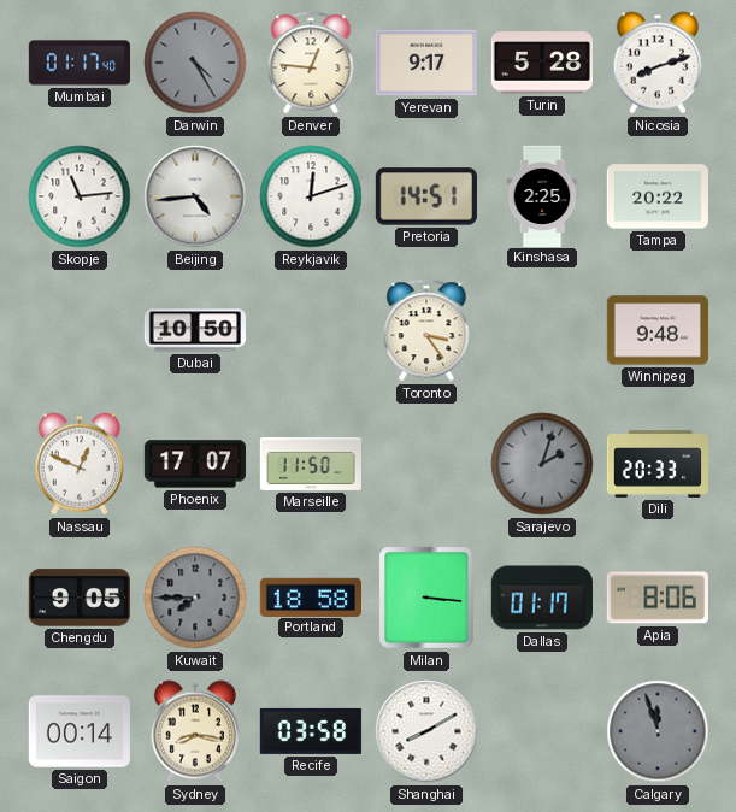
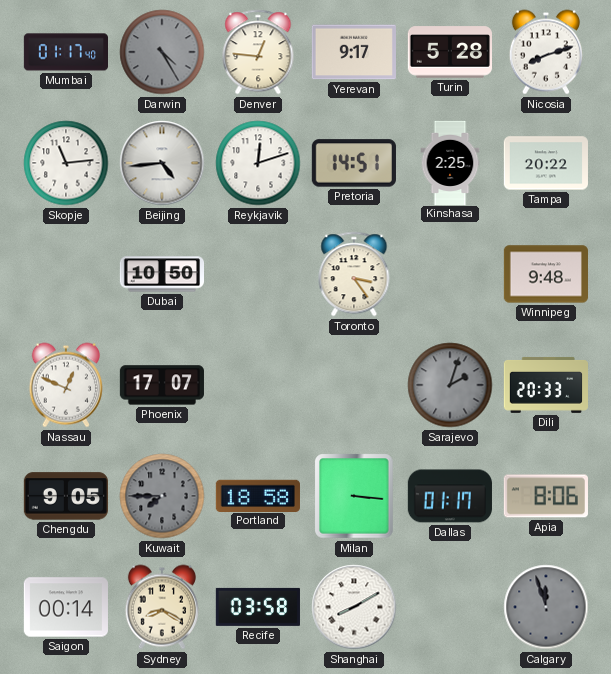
Marseille: 11:50 -> none
Sydney: 8:17 -> 8:20
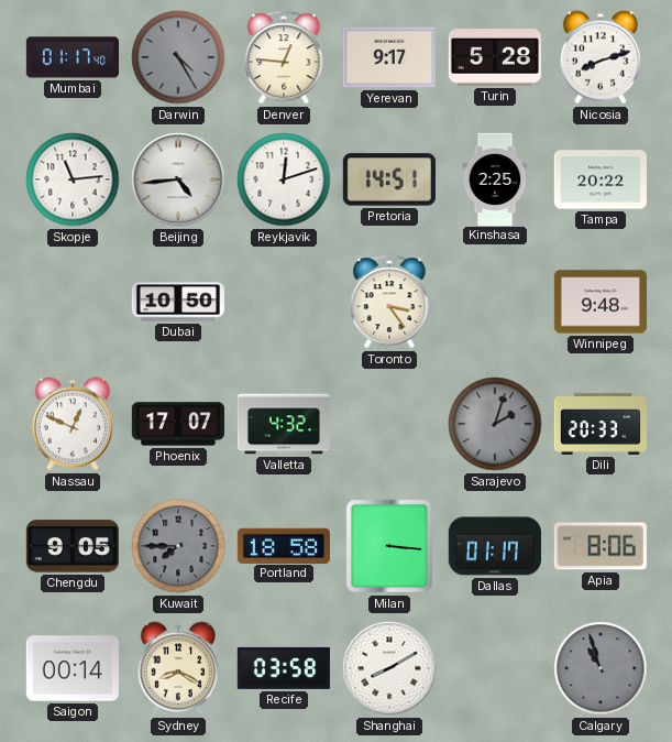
Valletta: none -> 4:32
Calgary: 11:57 -> 10:57
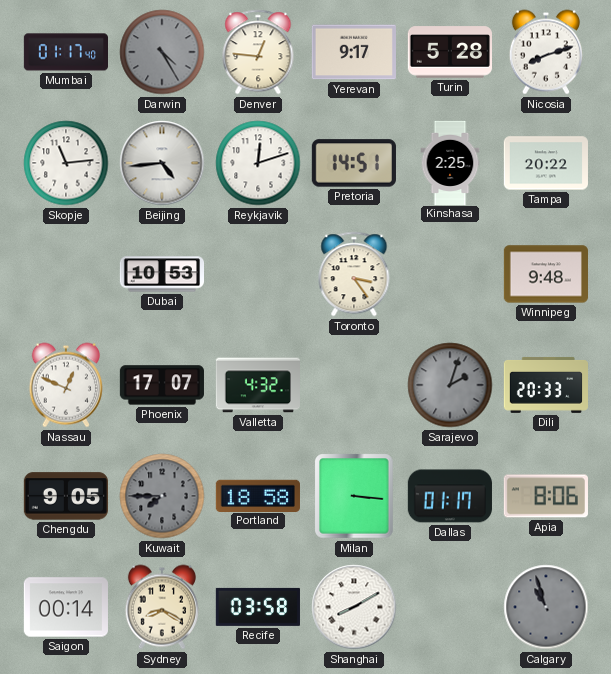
Dubai: 10:50 -> 10:53
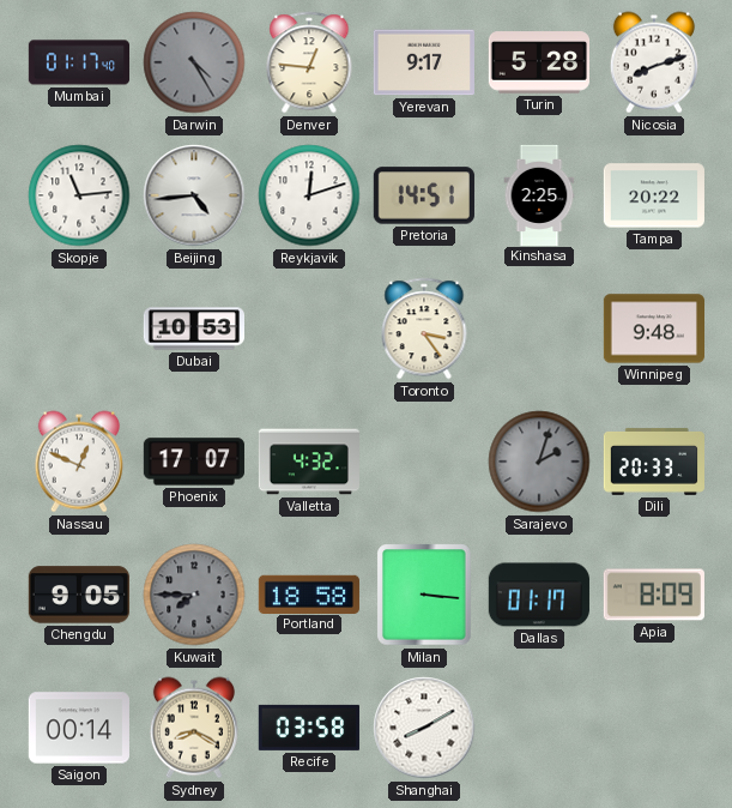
Apia: 8:06 -> 8:09
Calgary: 10:57 -> none
